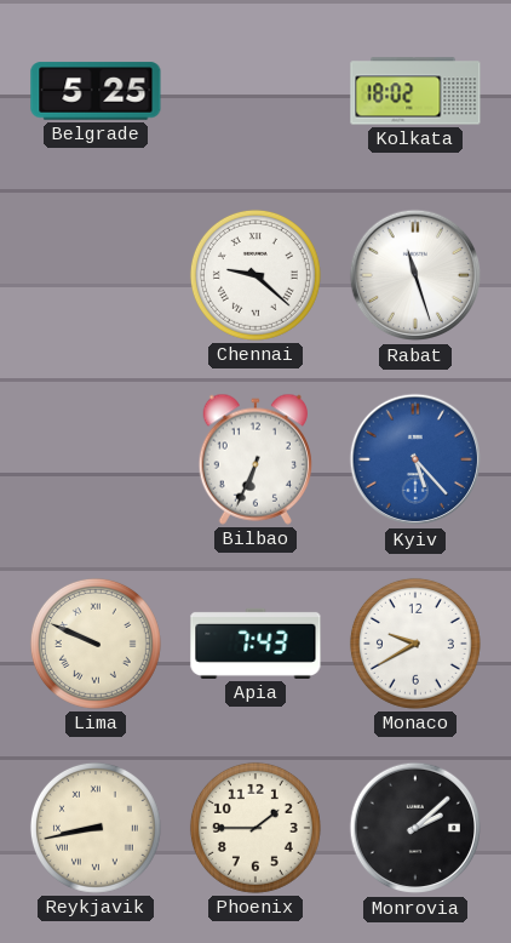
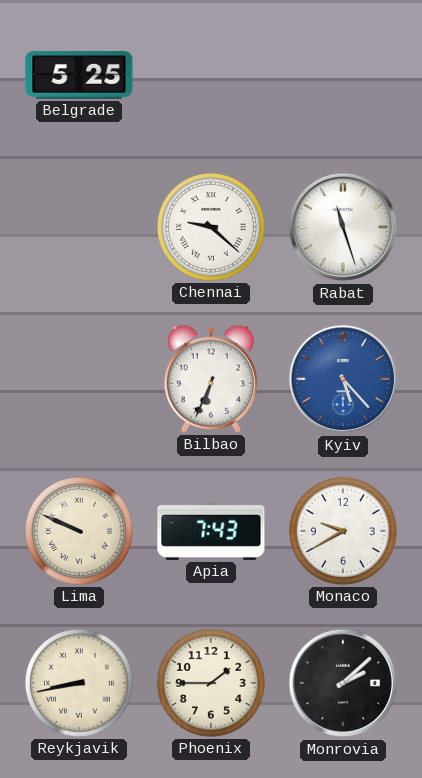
Kolkata: 18:02 -> none
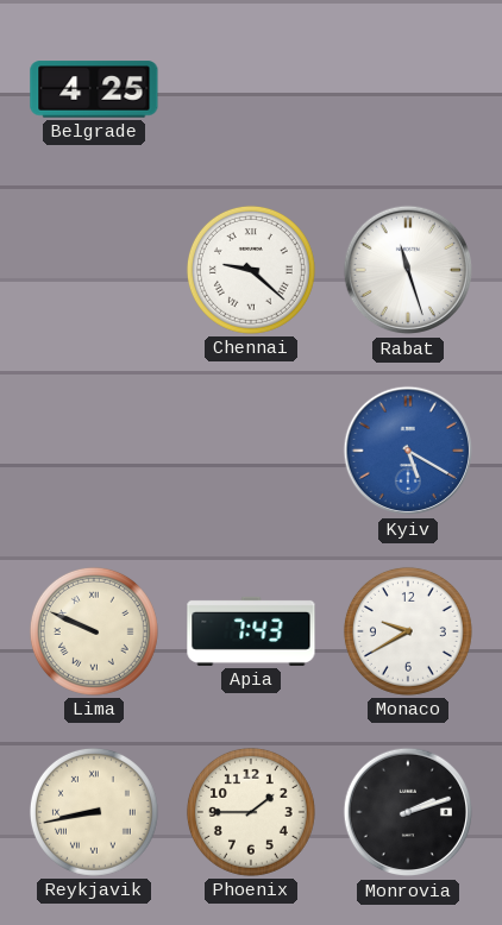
Belgrade: 5:25 -> 4:25
Bilbao: 6:34 -> none
Kyiv: 5:23 -> 5:20
Monrovia: 2:08 -> 2:12
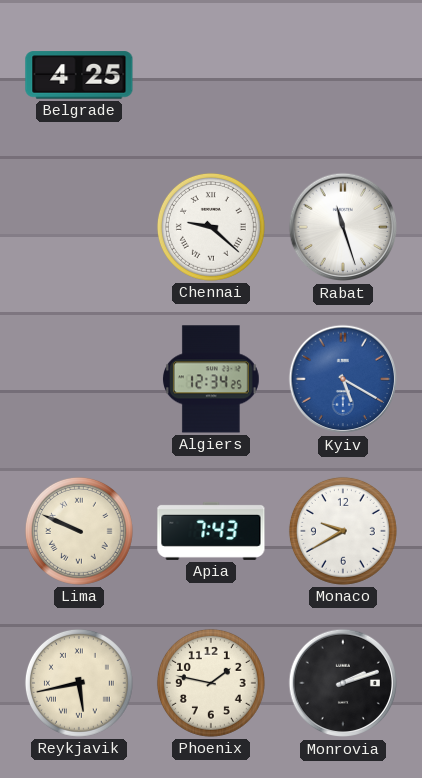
Algiers: none -> 12:34
Reykjavik: 8:43 -> 5:43
Phoenix: 1:45 -> 1:47
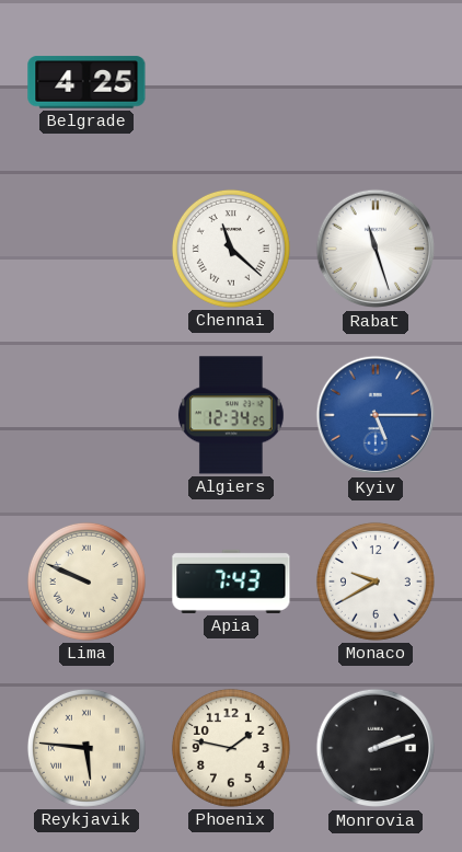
Chennai: 9:22 -> 11:22
Kyiv: 5:20 -> 5:15
Reykjavik: 5:43 -> 5:46
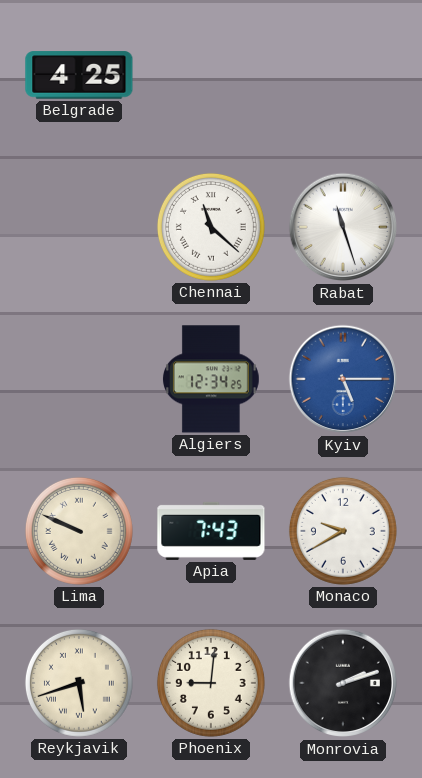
Reykjavik: 5:46 -> 5:42
Phoenix: 1:47 -> 9:01
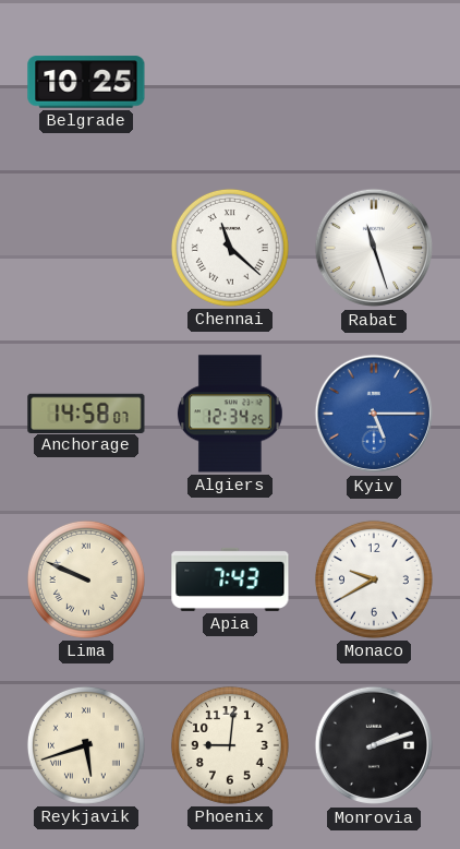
Belgrade: 4:25 -> 10:25
Anchorage: none -> 14:58
